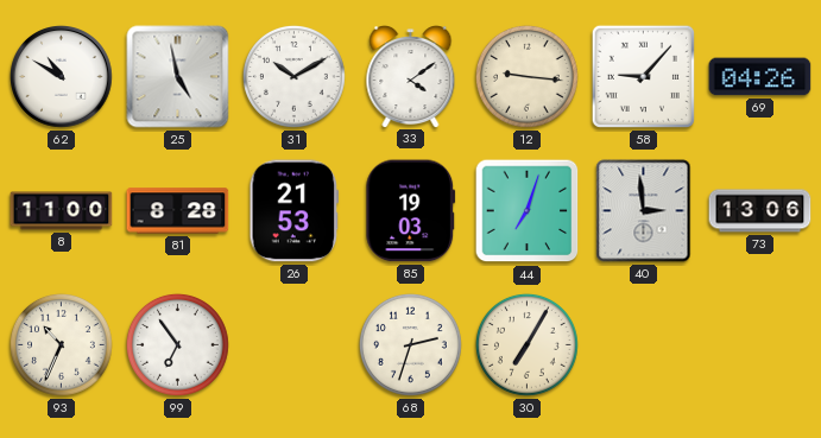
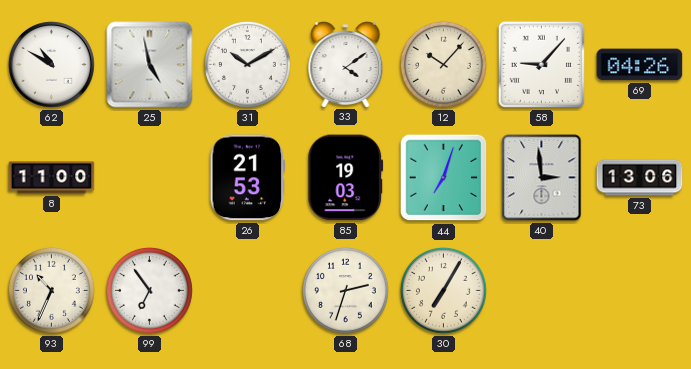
12: 9:16 -> 10:07
81: 8:28 -> none
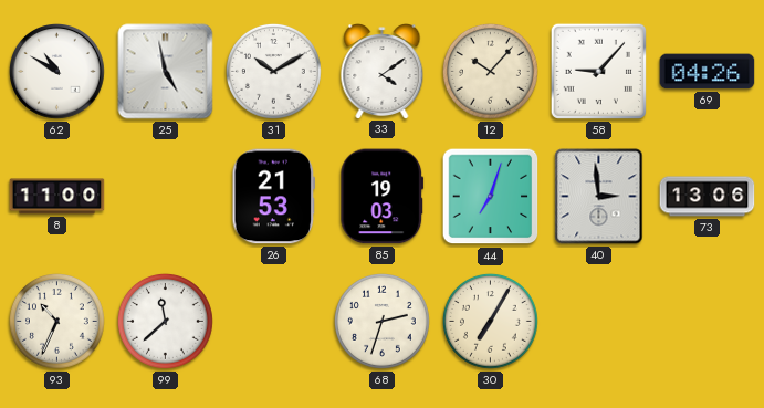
99: 6:54 -> 11:38
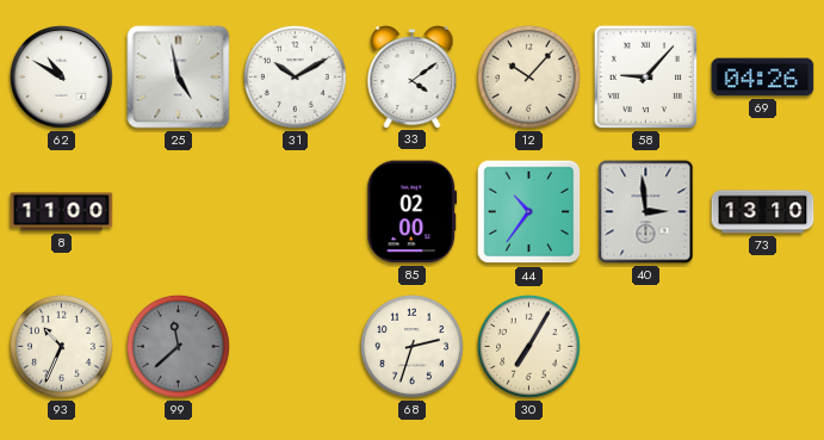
26: 21:53 -> none
85: 19:03 -> 02:00
44: 7:03 -> 10:36
73: 13:06 -> 13:10
99 dial: white -> grey
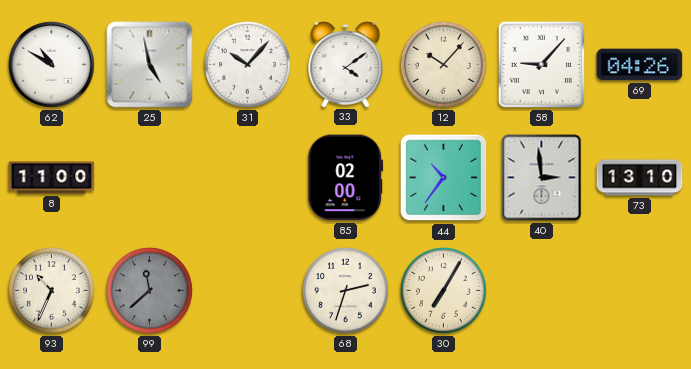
31: 10:10 -> 10:07
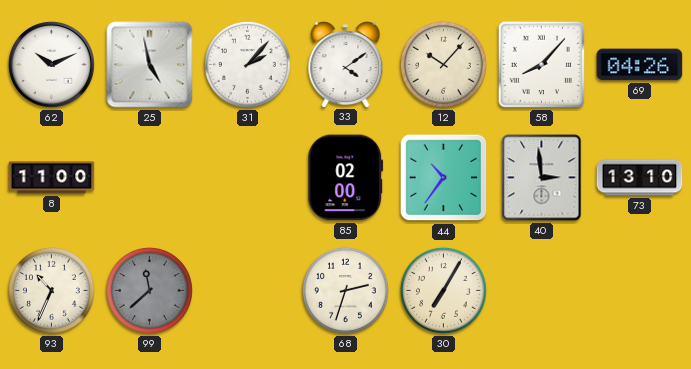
62: 10:50 -> 10:11
31: 10:07 -> 2:07
58: 9:07 -> 8:07
